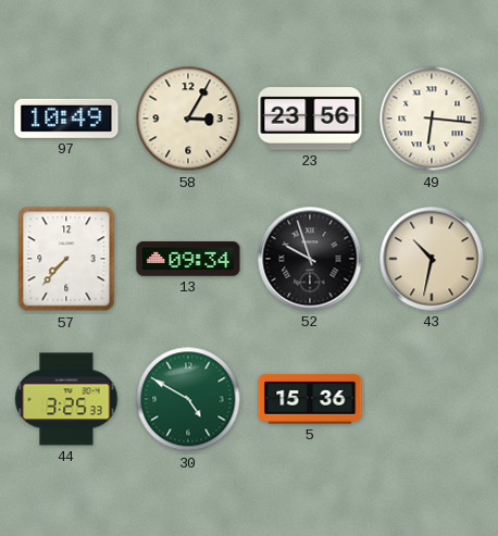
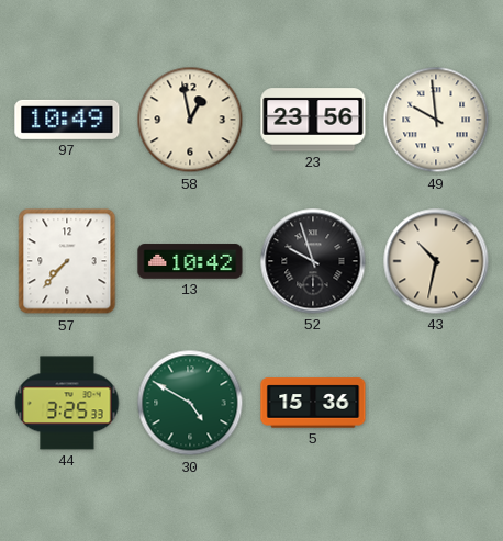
58: 3:05 -> 12:58
49: 6:16 -> 9:59
13: 09:34 -> 10:42
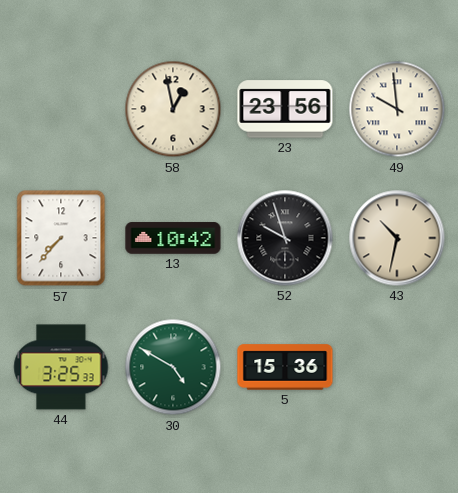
97: 10:49 -> none
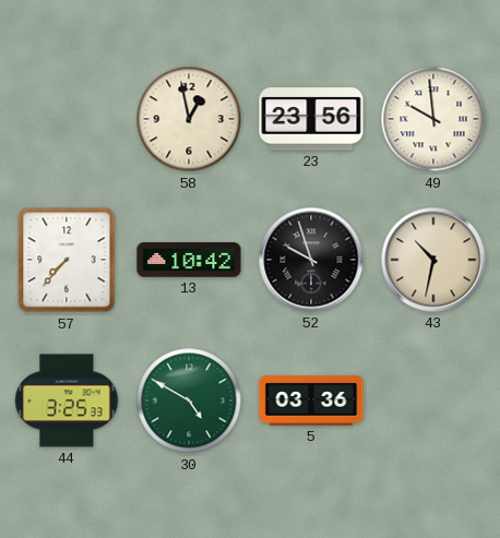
5: 15:36 -> 03:36
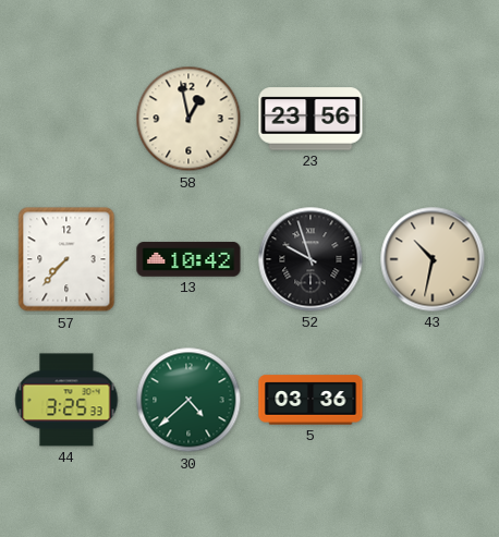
49: 9:59 -> none
30: 4:50 -> 4:38
